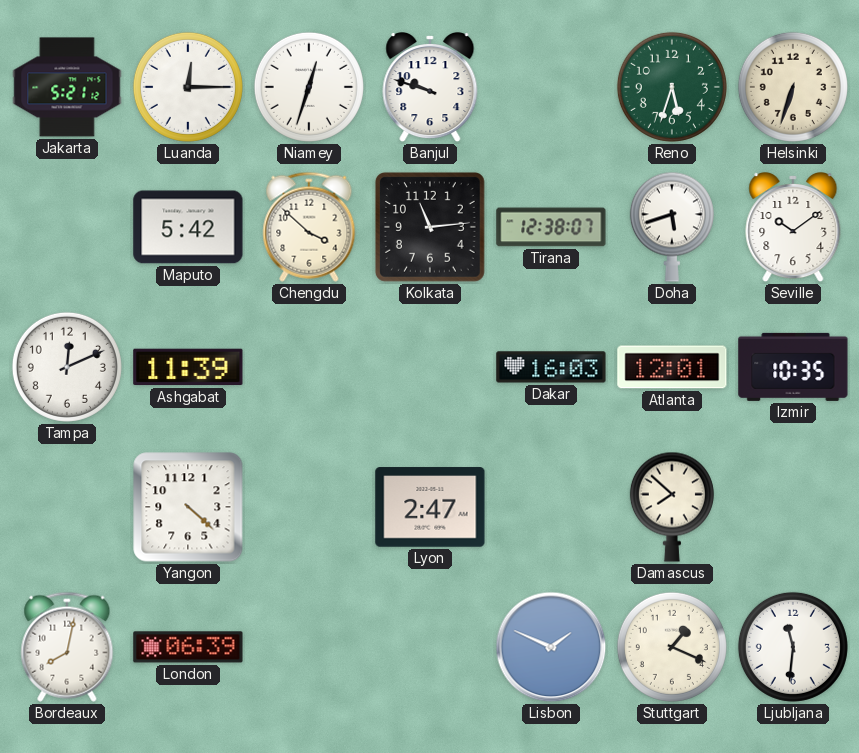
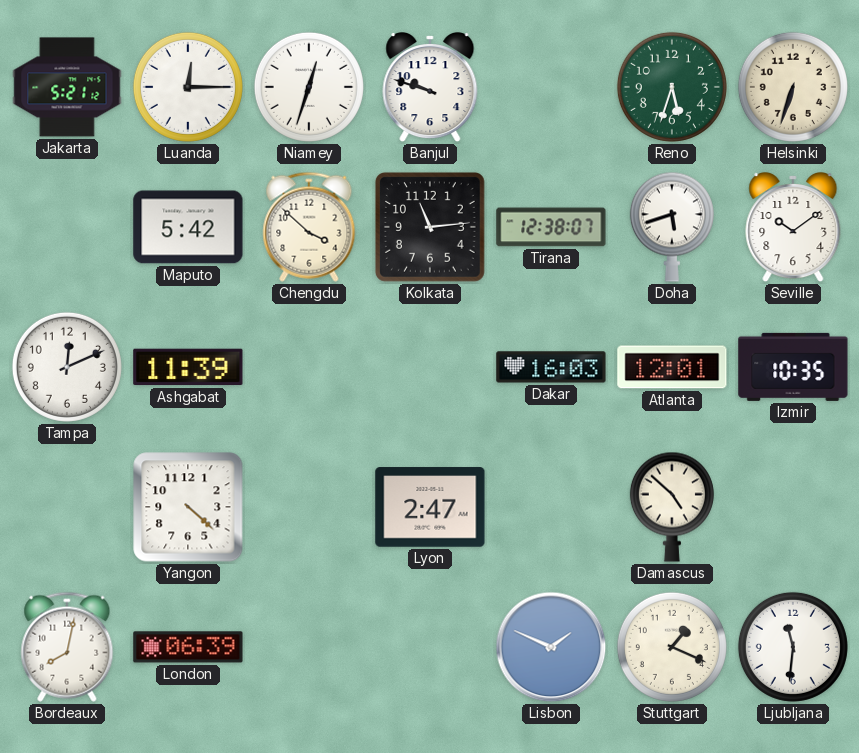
Damascus: 7:52 -> 4:52
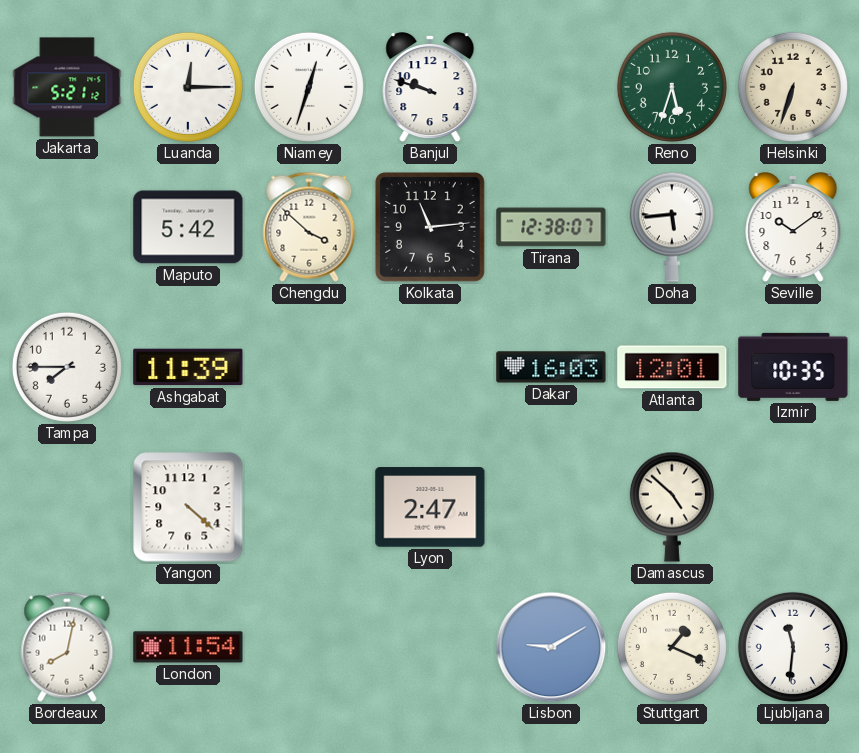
Doha: 5:42 -> 5:44
Tampa: 12:11 -> 7:45
London: 06:39 -> 11:54
Lisbon: 1:49 -> 9:10
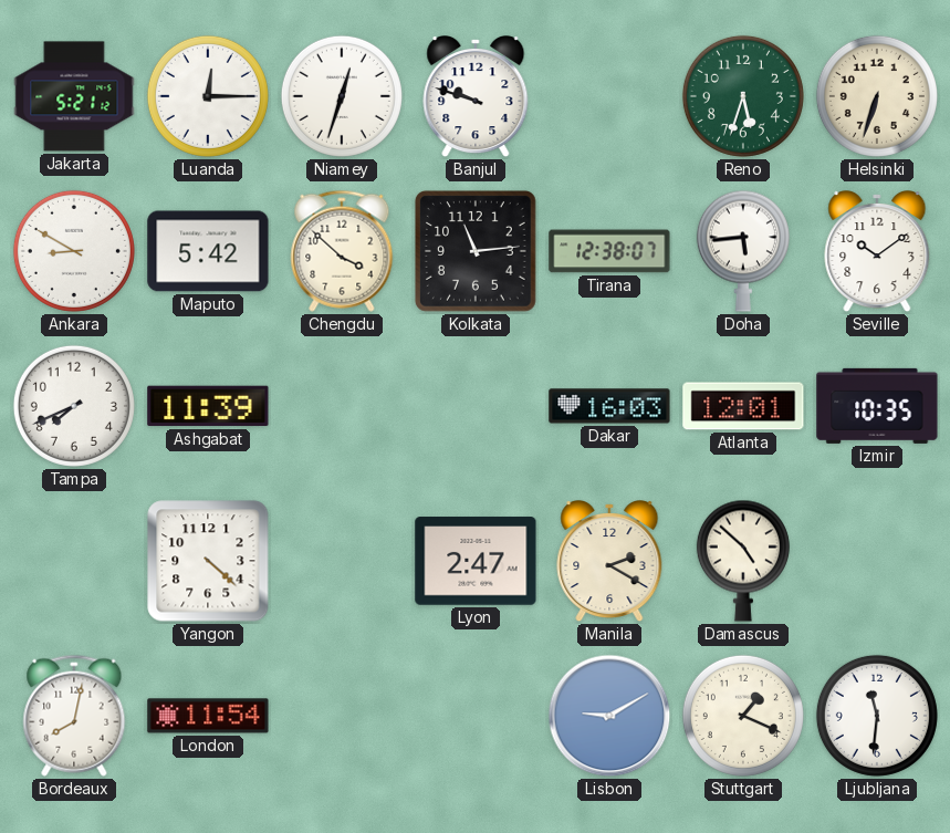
Ankara: none -> 8:50
Tampa: 7:45 -> 7:41
Manila: none -> 2:20
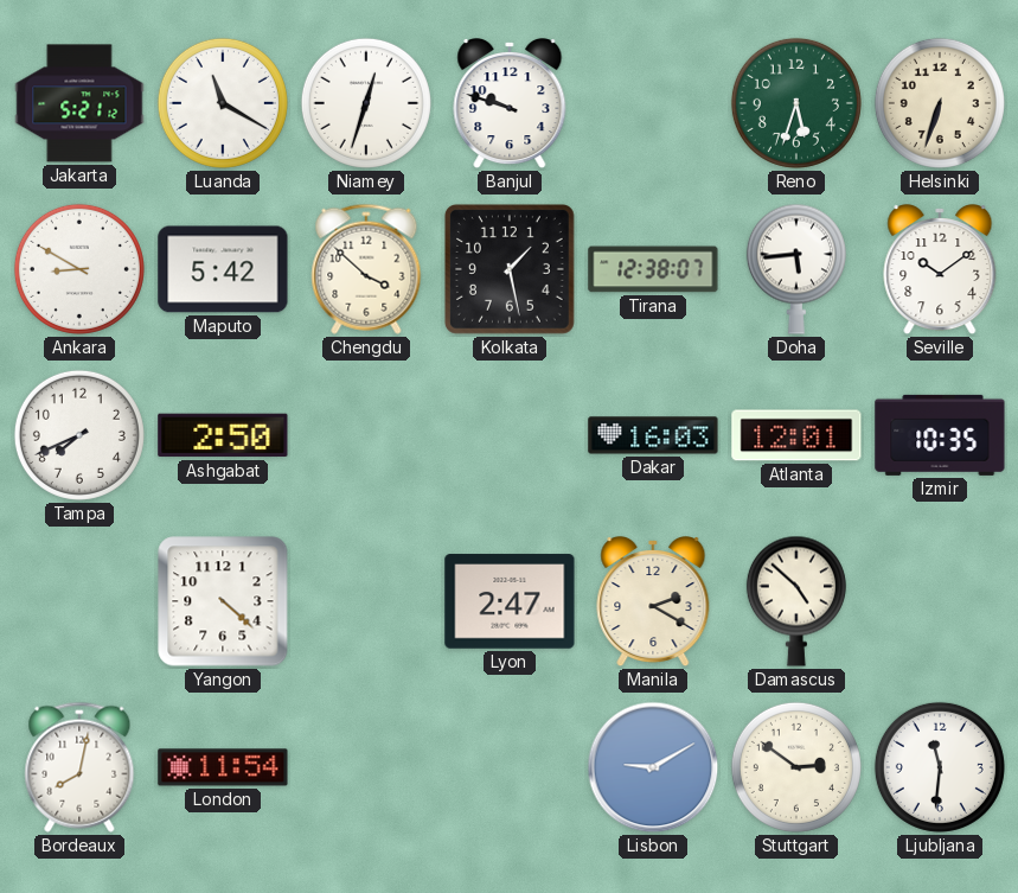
Luanda: 12:15 -> 11:20
Kolkata: 11:14 -> 1:28
Ashgabat: 11:39 -> 2:50
Stuttgart: 1:19 -> 2:51
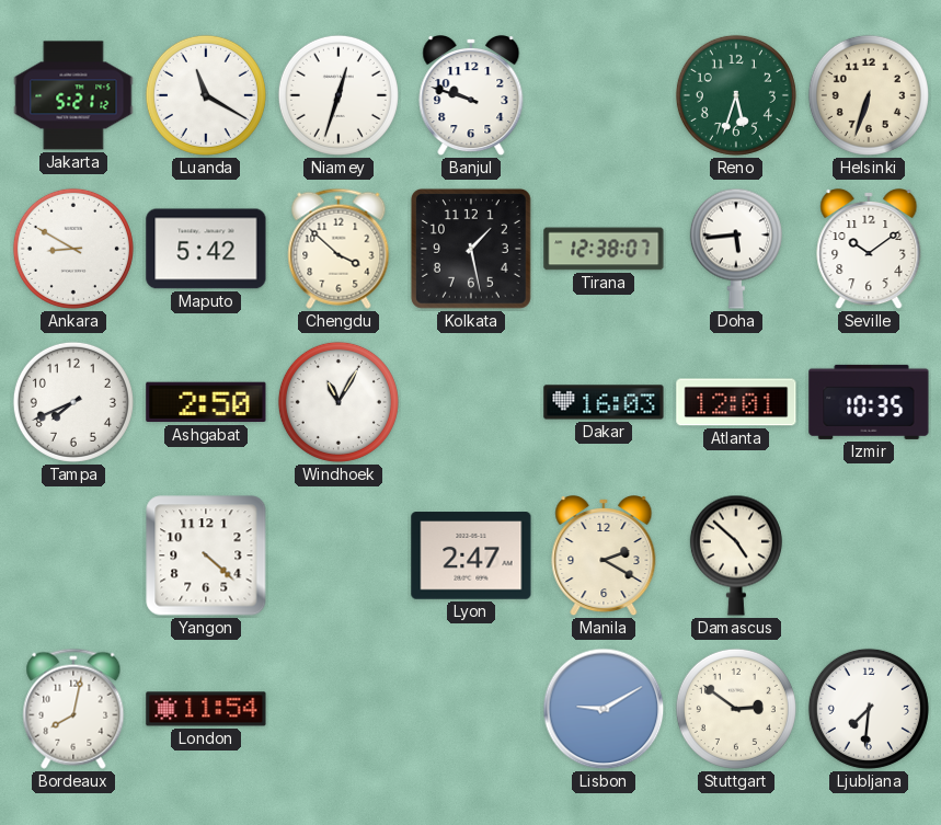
Windhoek: none -> 11:05
Ljubljana: 11:31 -> 7:31
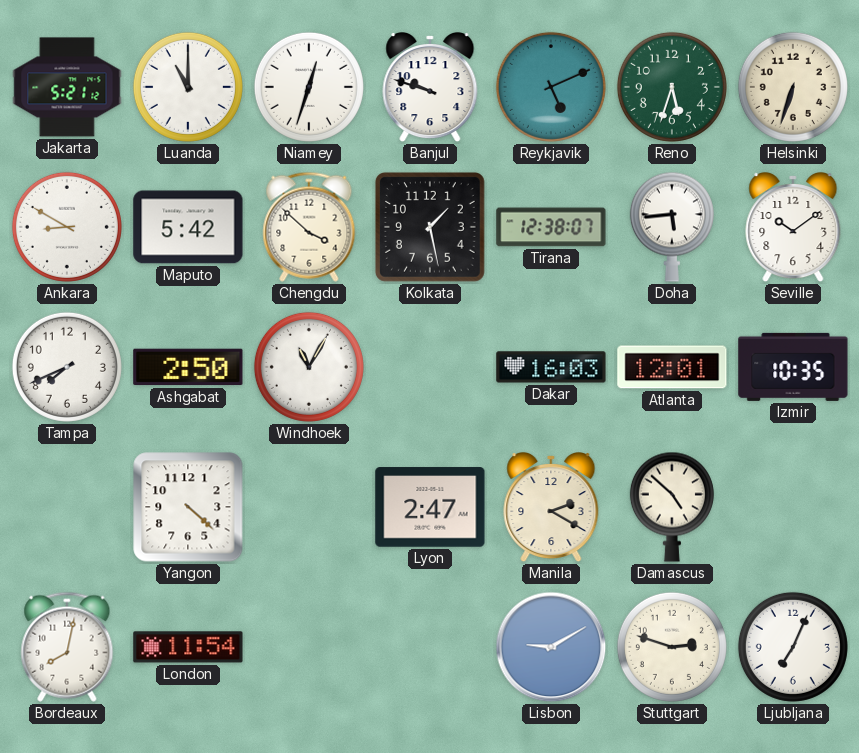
Luanda: 11:20 -> 11:00
Reykjavik: none -> 5:11
Stuttgart: 2:51 -> 2:48
Ljubljana: 7:31 -> 7:04
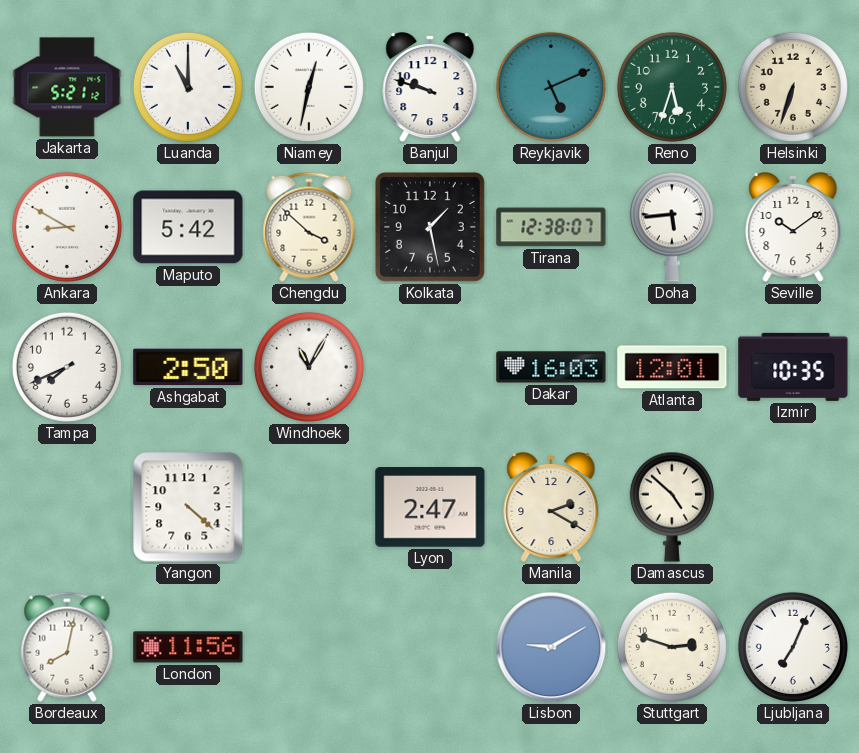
Niamey: 12:33 -> 12:32
London: 11:54 -> 11:56
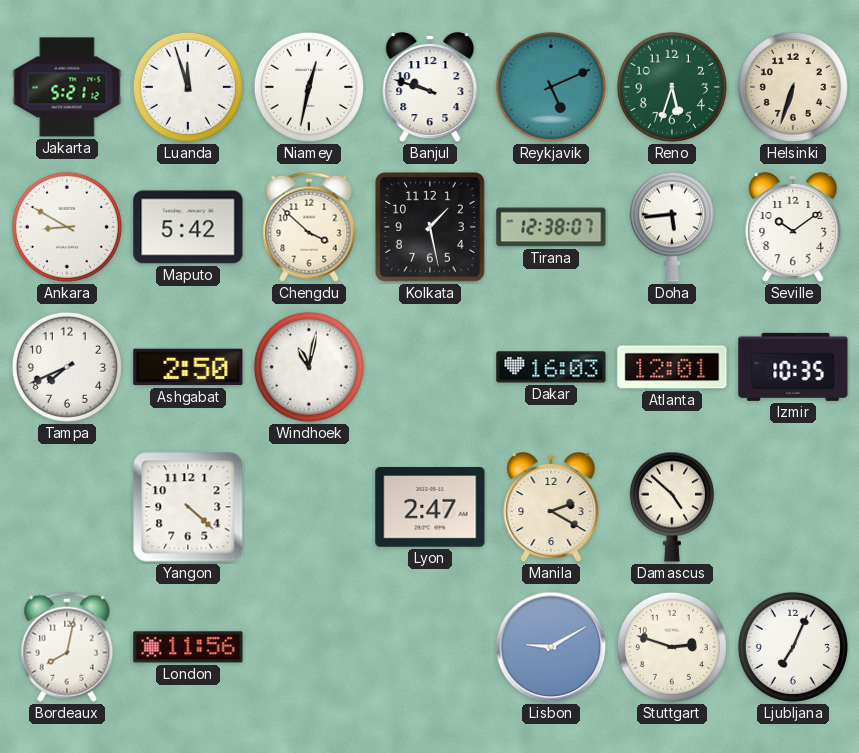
Luanda: 11:00 -> 11:57
Windhoek: 11:05 -> 11:02
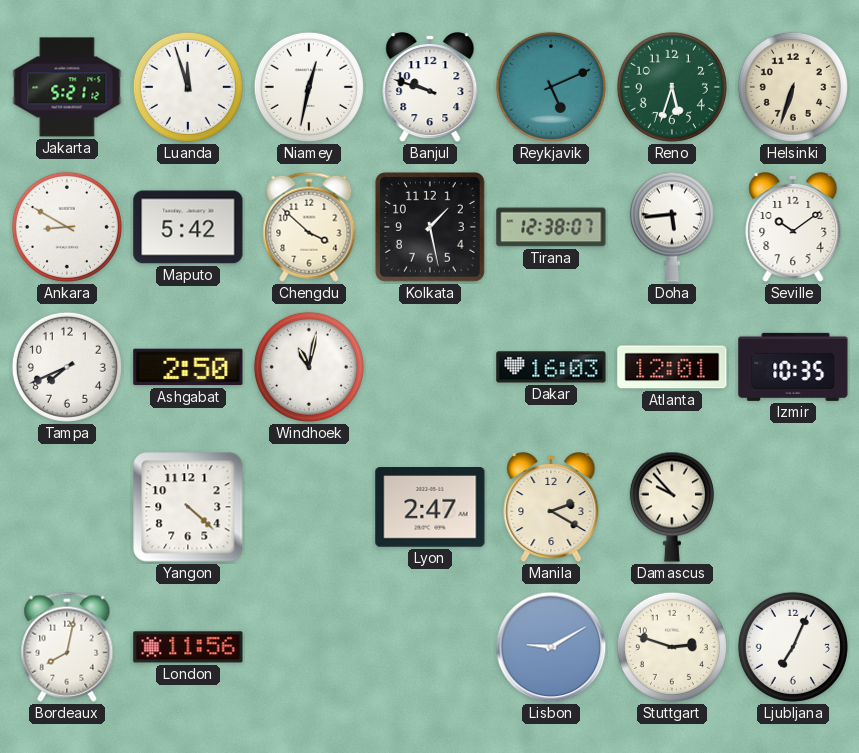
Damascus: 4:52 -> 9:53
